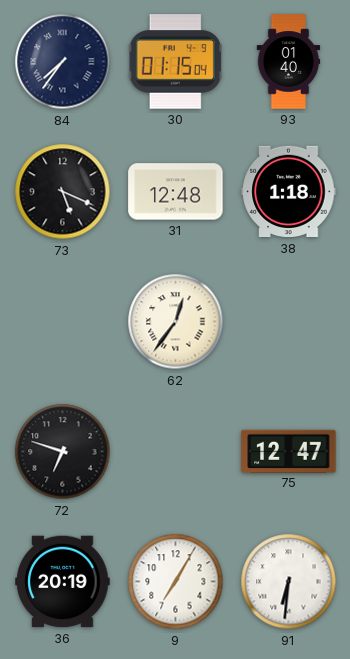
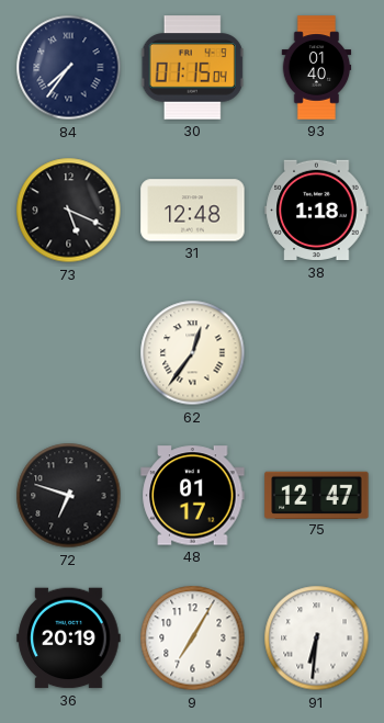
48: none -> 01:17
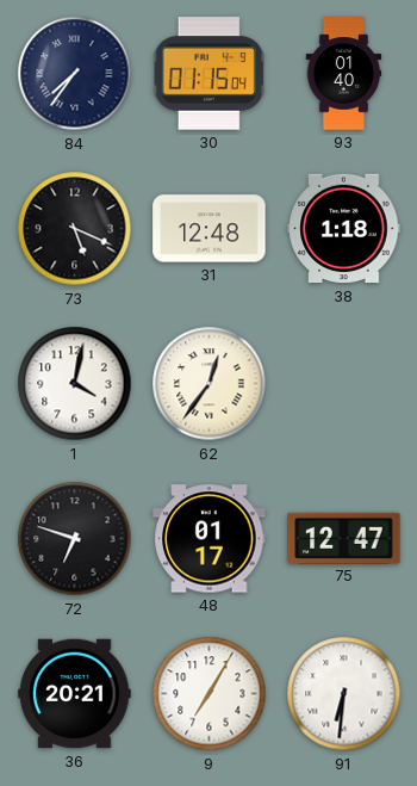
1: none -> 4:02
36: 20:19 -> 20:21
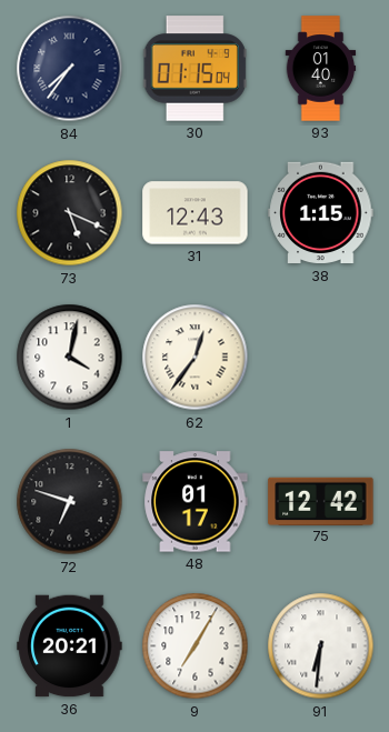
31: 12:48 -> 12:43
38: 1:18 -> 1:15
75: 12:47 -> 12:42
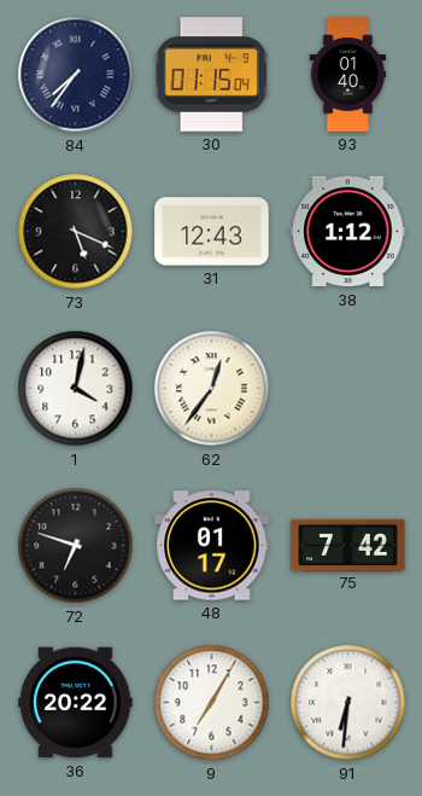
38: 1:15 -> 1:12
75: 12:42 -> 7:42
36: 20:21 -> 20:22
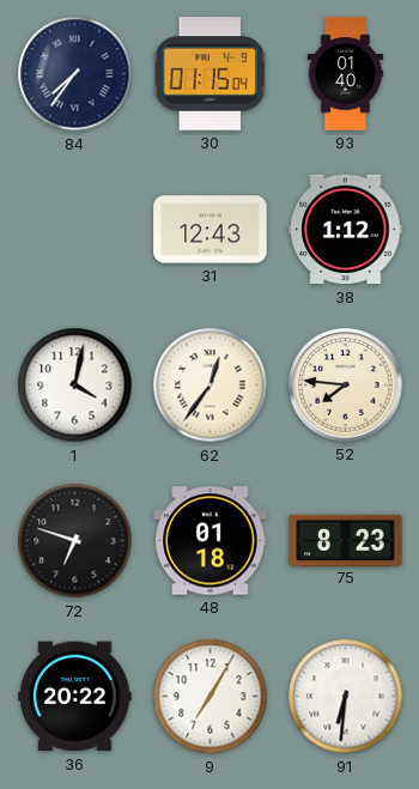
73: 5:19 -> none
52: none -> 7:46
48: 01:17 -> 01:18
75: 7:42 -> 8:23
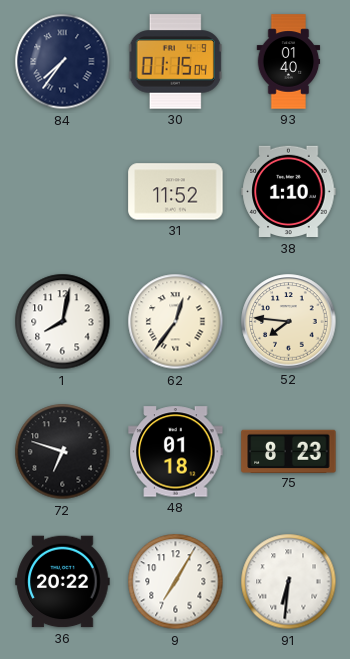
31: 12:43 -> 11:52
38: 1:12 -> 1:10
1: 4:02 -> 8:02
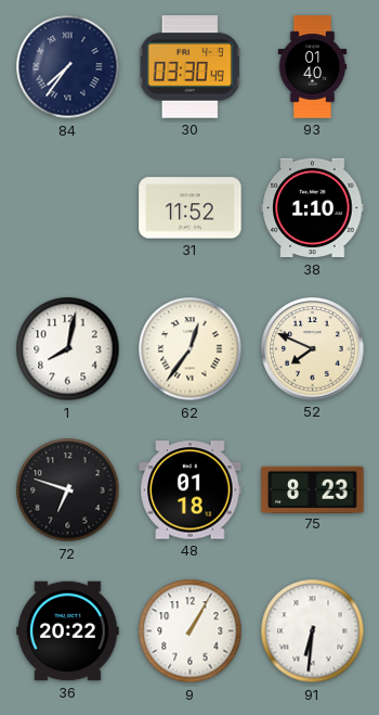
30: 01:15 -> 03:30
52: 7:46 -> 7:49
9: 7:05 -> 1:05
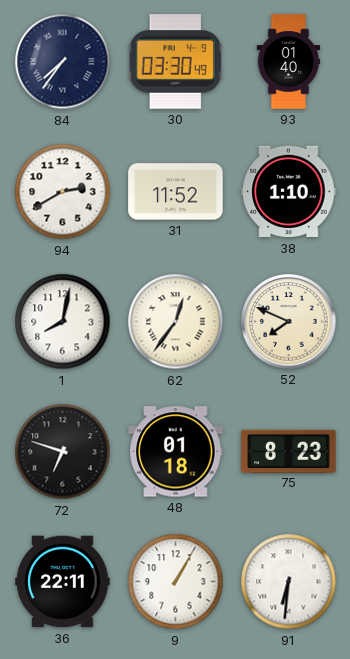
94: none -> 2:40
36: 20:22 -> 22:11
